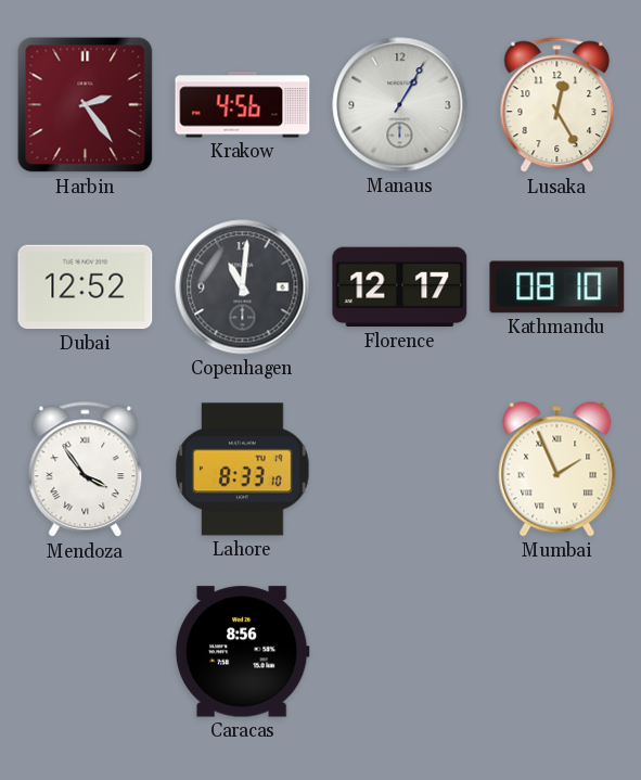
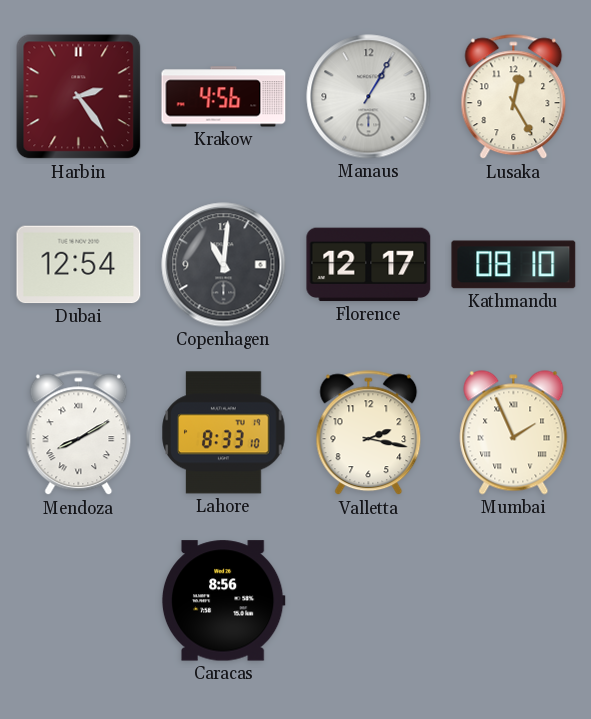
Dubai: 12:52 -> 12:54
Mendoza: 3:54 -> 8:10
Valletta: none -> 2:17
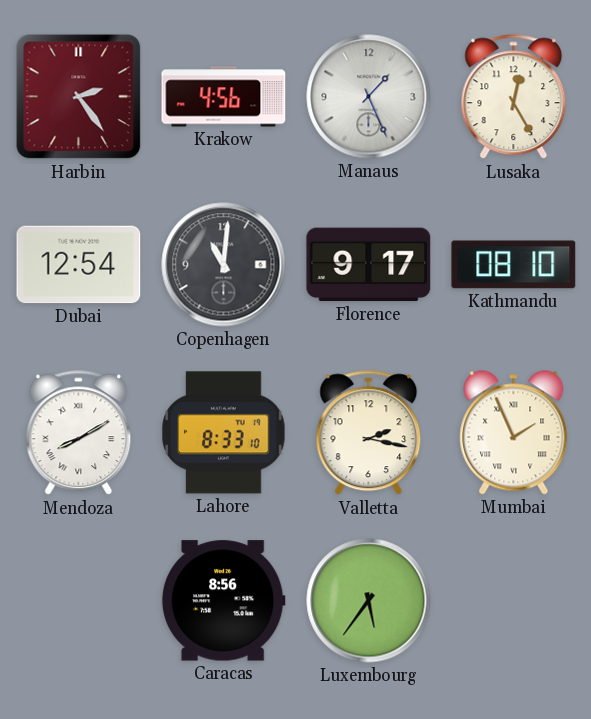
Manaus: 1:05 -> 1:26
Florence: 12:17 -> 9:17
Luxembourg: none -> 5:36
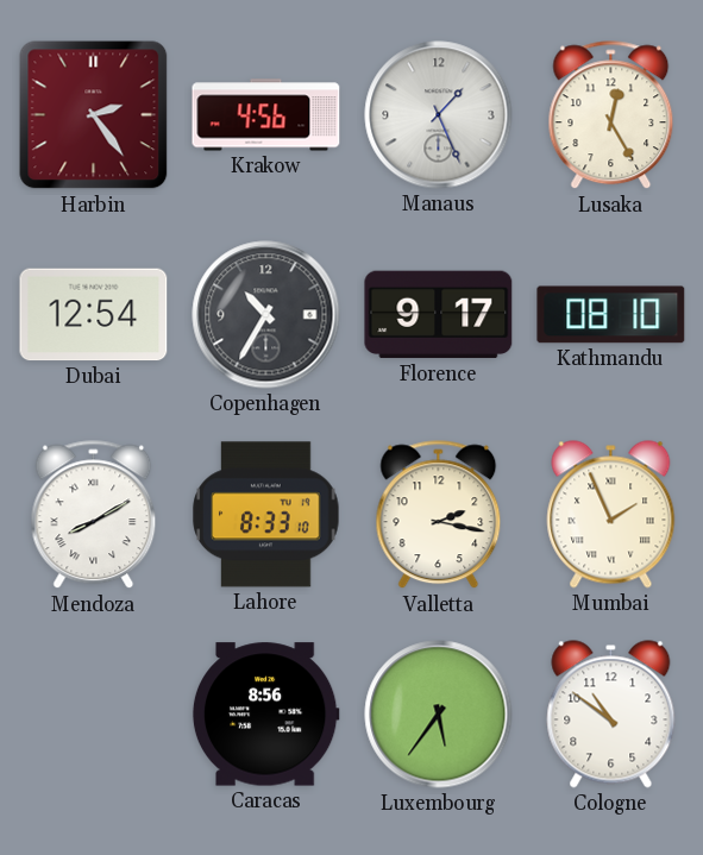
Copenhagen: 11:01 -> 10:35
Cologne: none -> 10:51
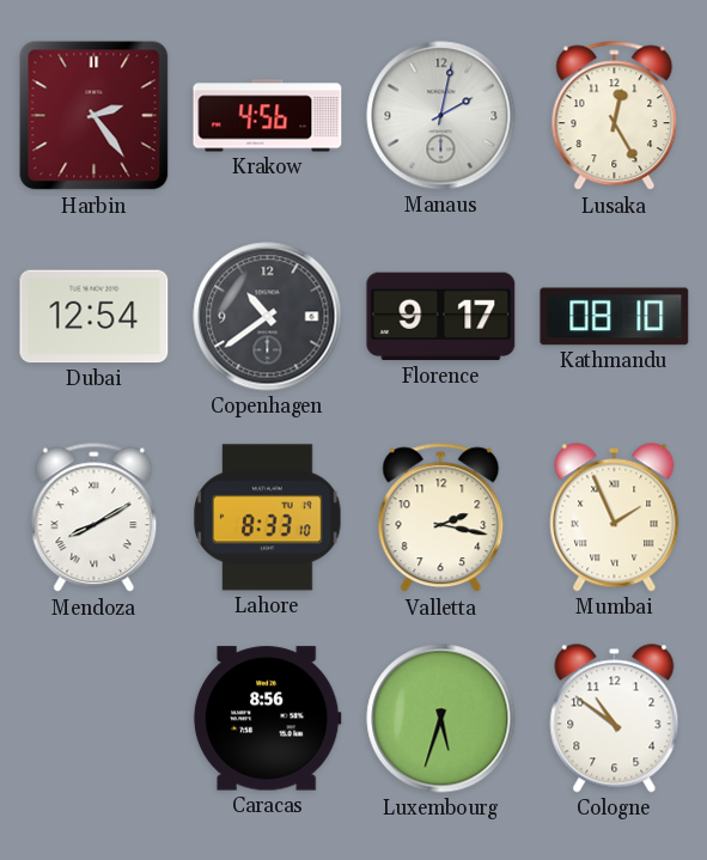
Manaus: 1:26 -> 2:02
Copenhagen: 10:35 -> 10:39
Luxembourg: 5:36 -> 5:33
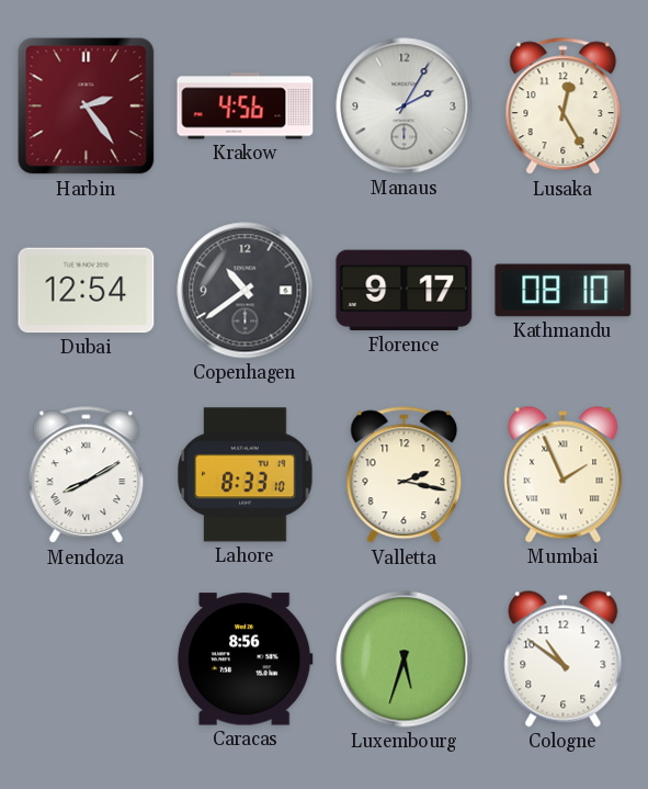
Manaus: 2:02 -> 2:05
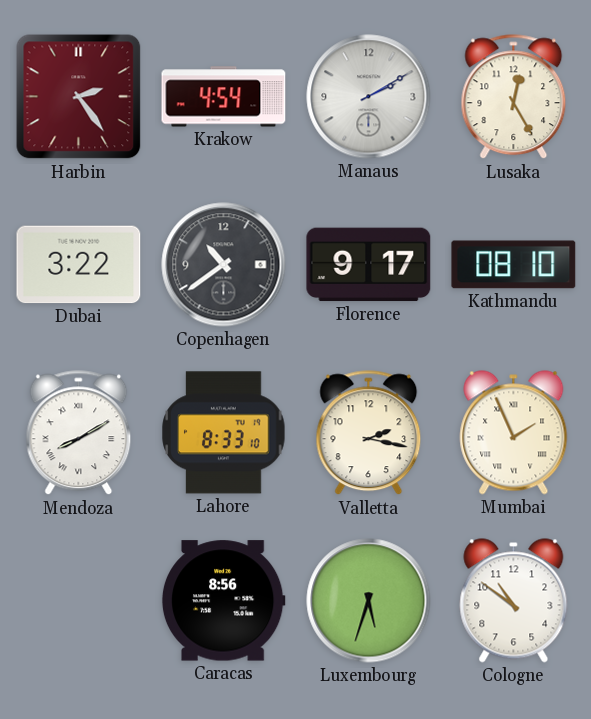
Krakow: 4:56 -> 4:54
Manaus: 2:05 -> 2:10
Dubai: 12:54 -> 3:22
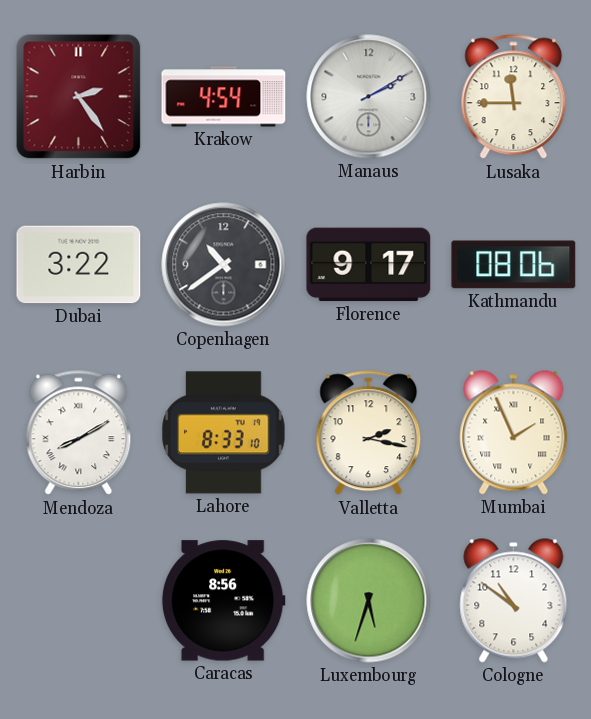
Lusaka: 12:25 -> 11:45
Kathmandu: 08:10 -> 08:06
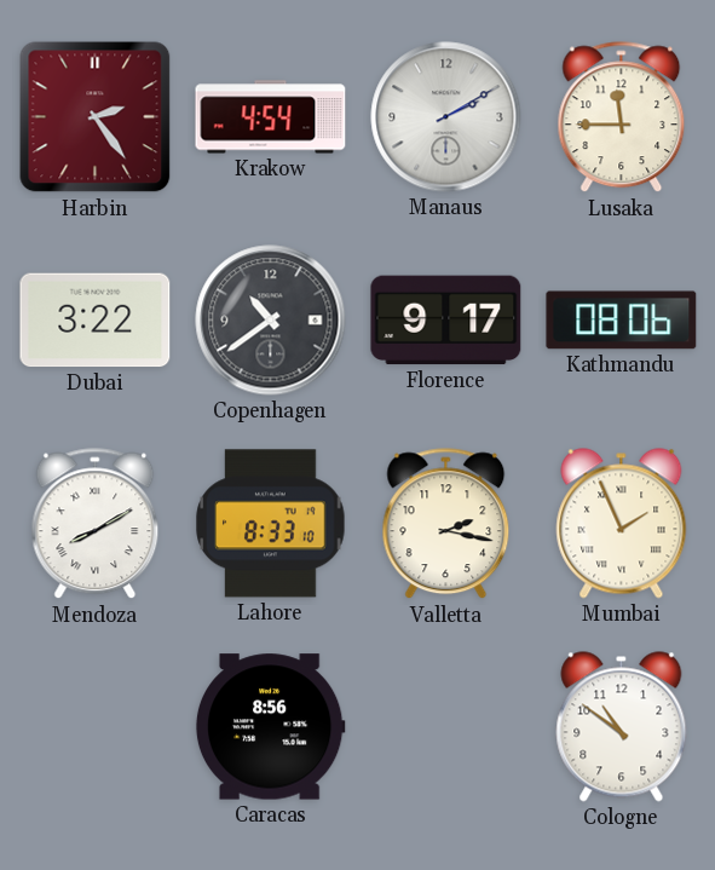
Luxembourg: 5:33 -> none
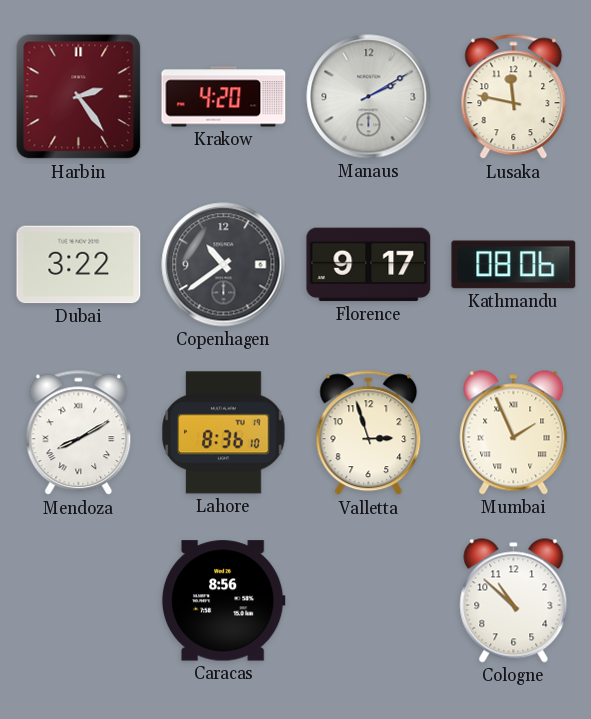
Krakow: 4:54 -> 4:20
Lusaka: 11:45 -> 11:47
Lahore: 8:33 -> 8:36
Valletta: 2:17 -> 2:57
Cologne: 10:51 -> 10:52
